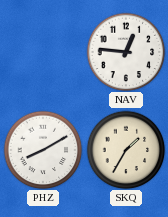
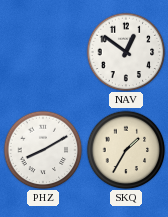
NAV: 12:46 -> 12:51
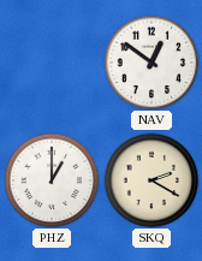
PHZ: 8:10 -> 1:00
SKQ: 1:35 -> 2:20
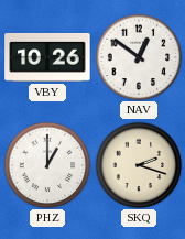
VBY: none -> 10:26
SKQ: 2:20 -> 2:18
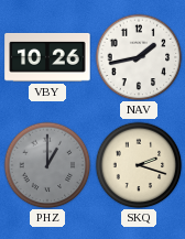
NAV: 12:51 -> 1:43
PHZ dial: white -> grey
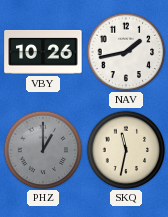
SKQ: 2:18 -> 11:32
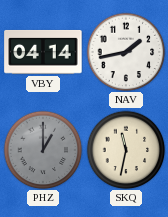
VBY: 10:26 -> 04:14
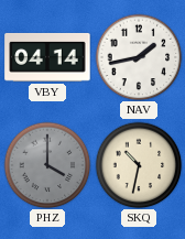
PHZ: 1:00 -> 4:00
SKQ: 11:32 -> 10:32
